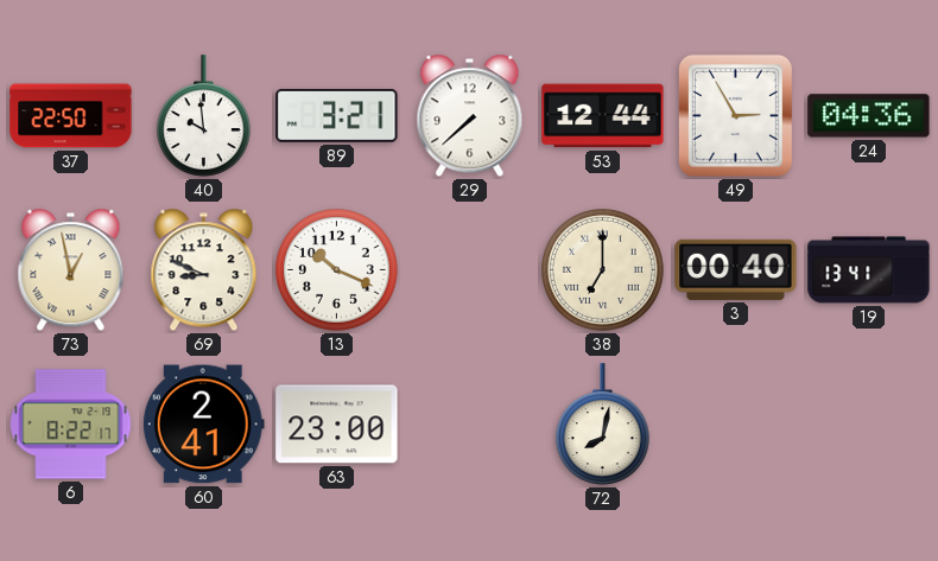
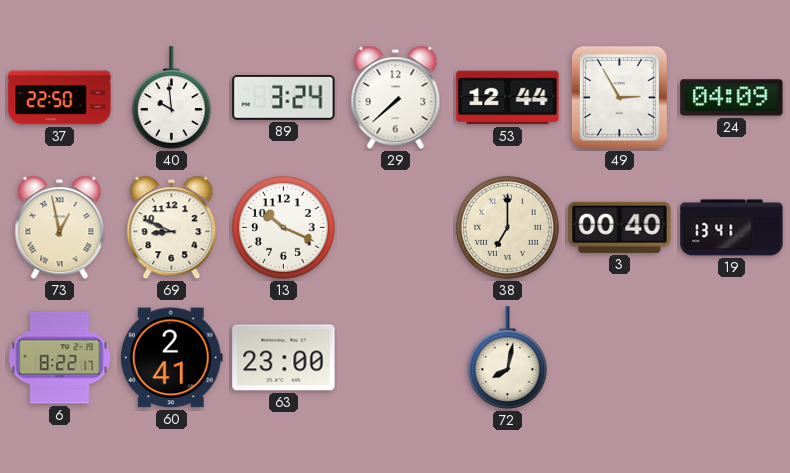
89: 3:21 -> 3:24
24: 04:36 -> 04:09
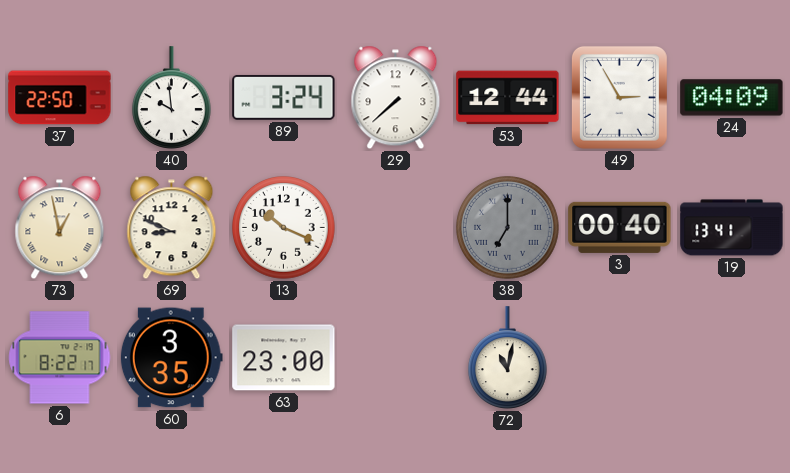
38 dial: cream -> grey
60: 2:41 -> 3:35
72: 8:02 -> 11:02
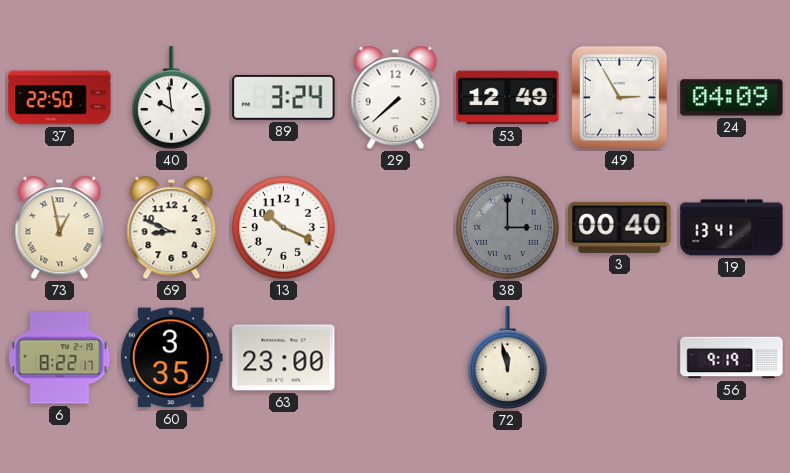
53: 12:44 -> 12:49
38: 7:00 -> 3:00
72: 11:02 -> 11:58
56: none -> 9:19
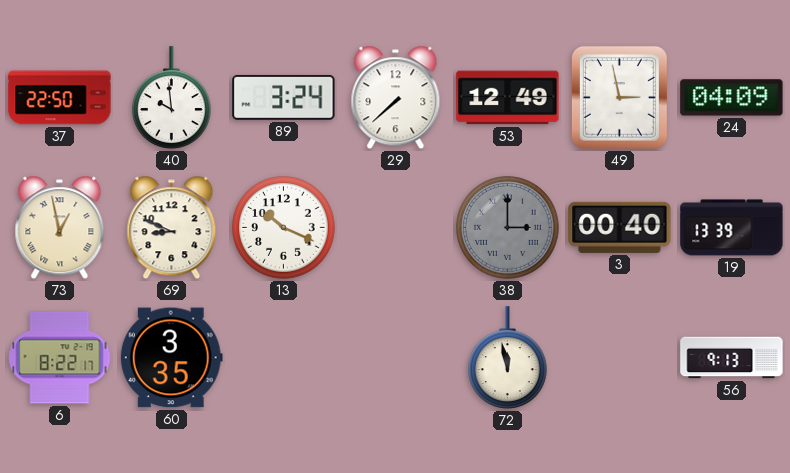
49: 2:55 -> 2:58
19: 13:41 -> 13:39
63: 23:00 -> none
56: 9:19 -> 9:13
